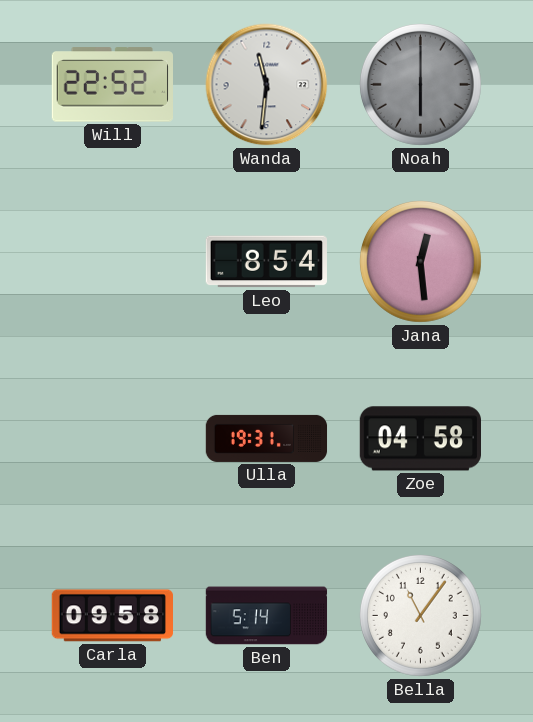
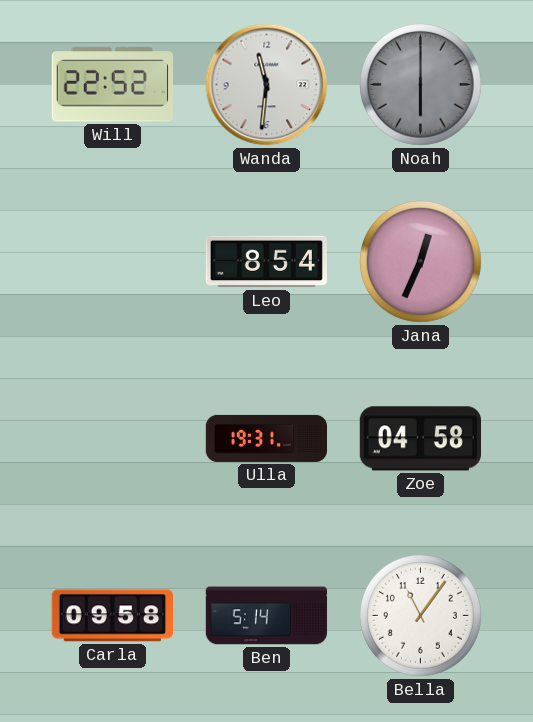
Jana: 12:29 -> 12:34
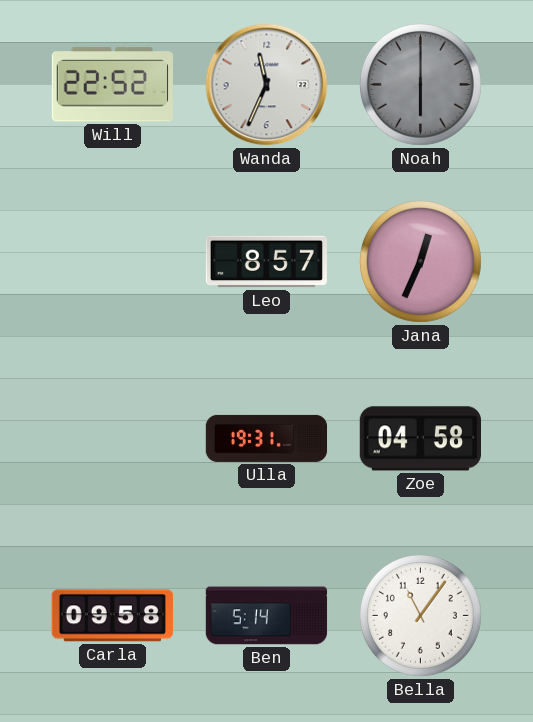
Wanda: 11:31 -> 11:34
Leo: 8:54 -> 8:57
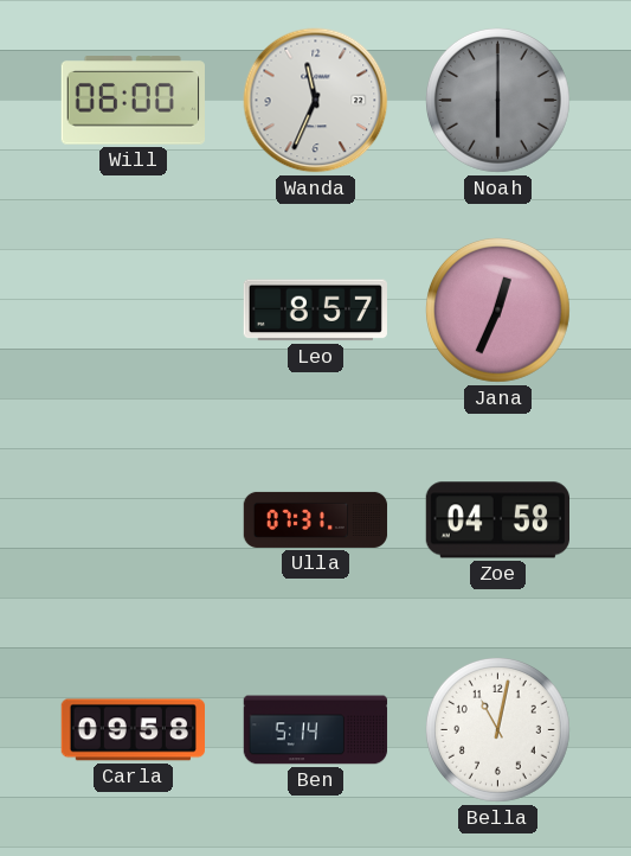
Will: 22:52 -> 06:00
Ulla: 19:31 -> 07:31
Bella: 11:06 -> 11:02
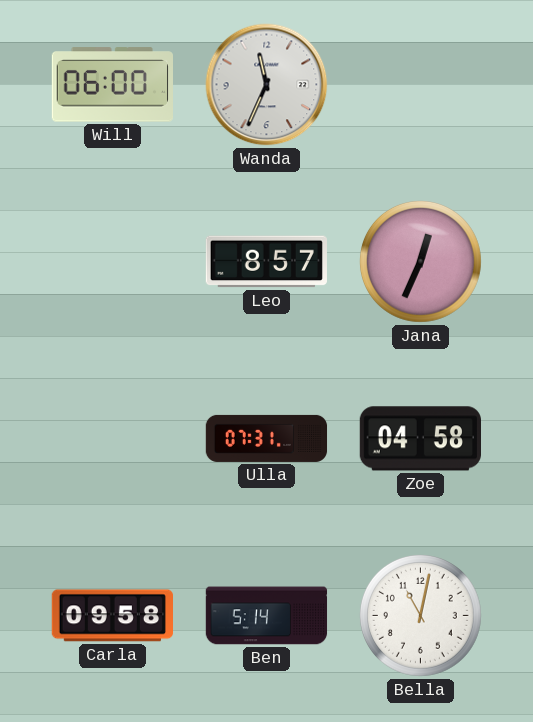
Noah: 6:00 -> none
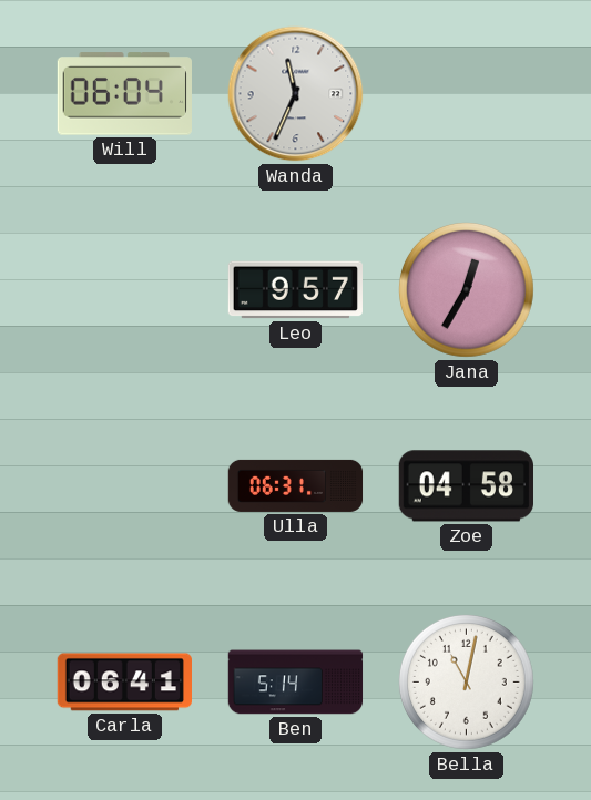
Will: 06:00 -> 06:04
Leo: 8:57 -> 9:57
Jana: 12:34 -> 12:35
Ulla: 07:31 -> 06:31
Carla: 09:58 -> 06:41
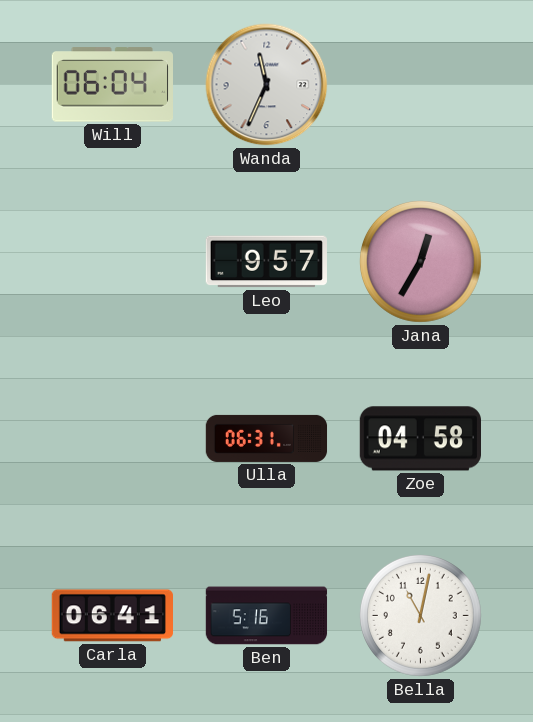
Ben: 5:14 -> 5:16
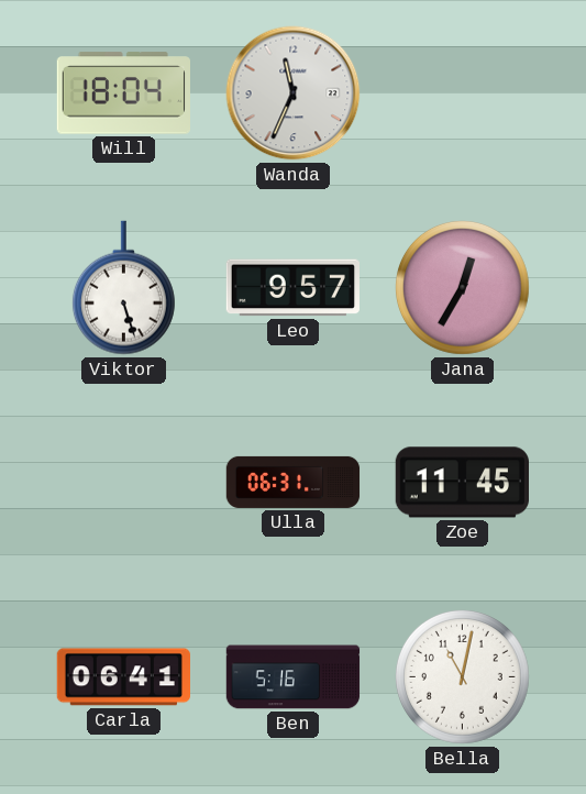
Will: 06:04 -> 18:04
Viktor: none -> 5:27
Zoe: 04:58 -> 11:45
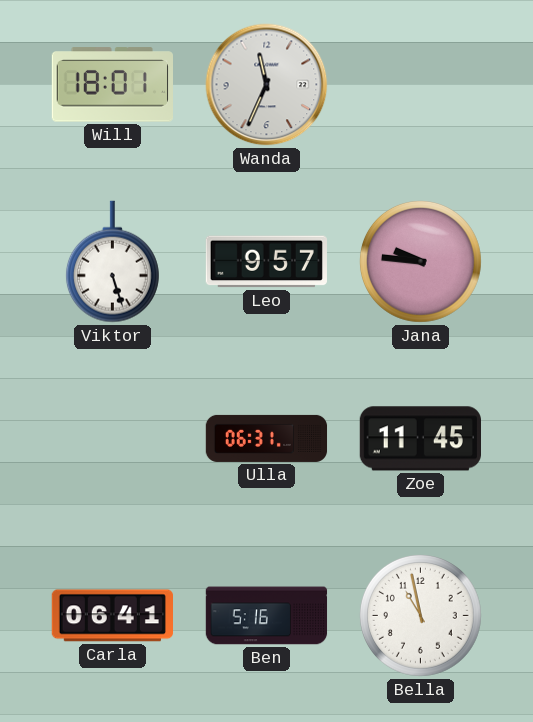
Will: 18:04 -> 18:01
Jana: 12:35 -> 9:46
Bella: 11:02 -> 10:58
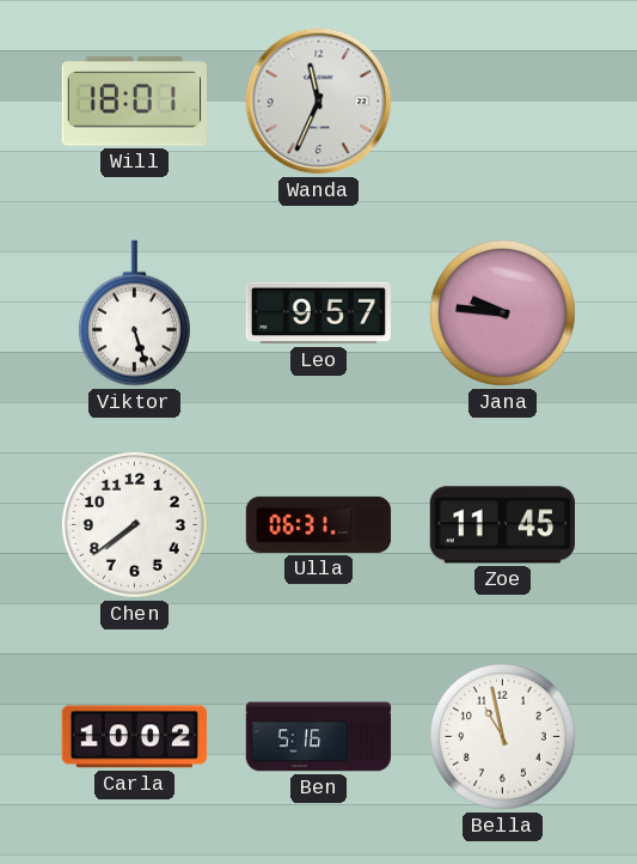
Chen: none -> 7:39
Carla: 06:41 -> 10:02
